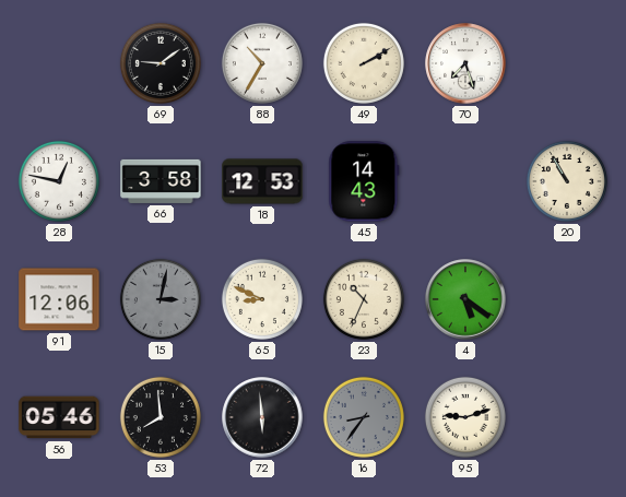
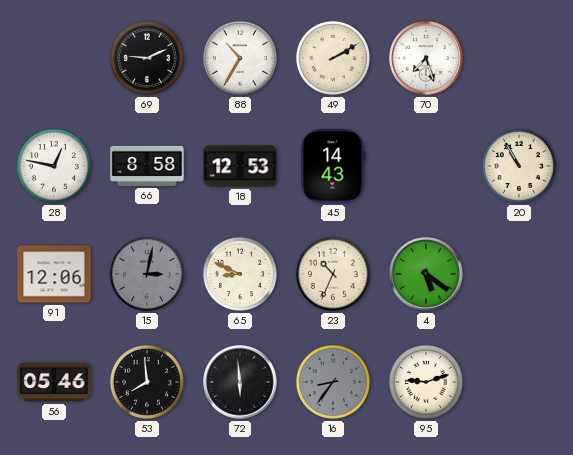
69: 9:09 -> 9:11
66: 3:58 -> 8:58
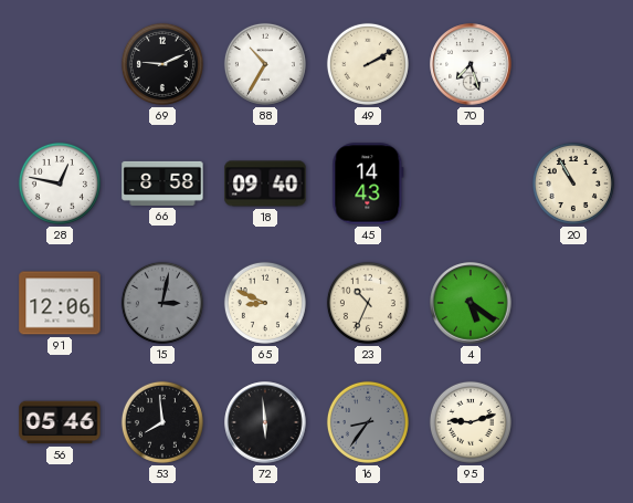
18: 12:53 -> 09:40
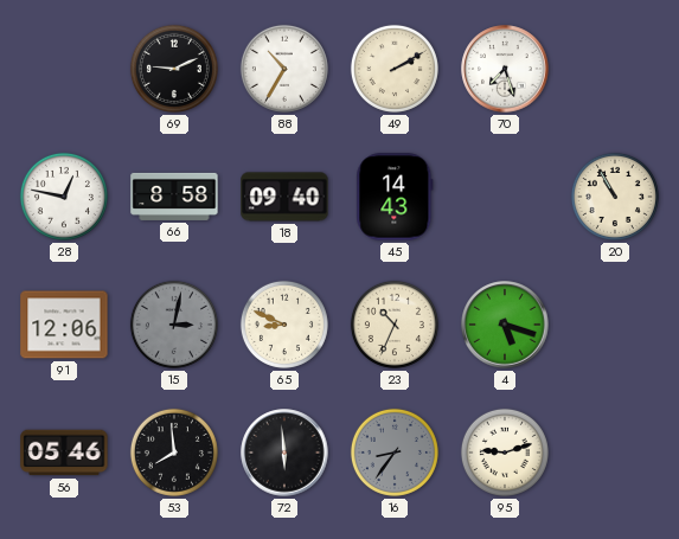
4: 5:21 -> 5:18
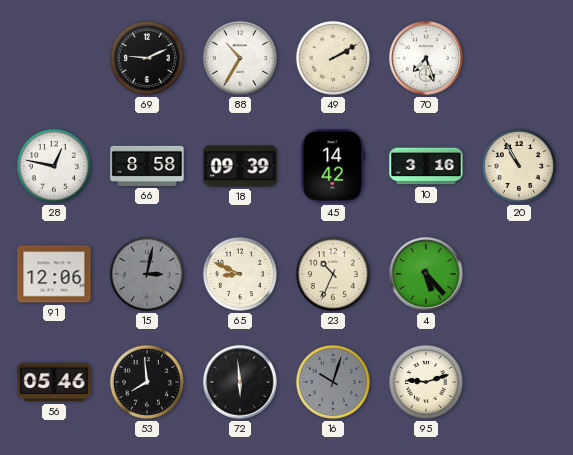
18: 09:40 -> 09:39
45: 14:43 -> 14:42
10: none -> 3:16
4: 5:18 -> 5:23
16: 8:36 -> 10:03
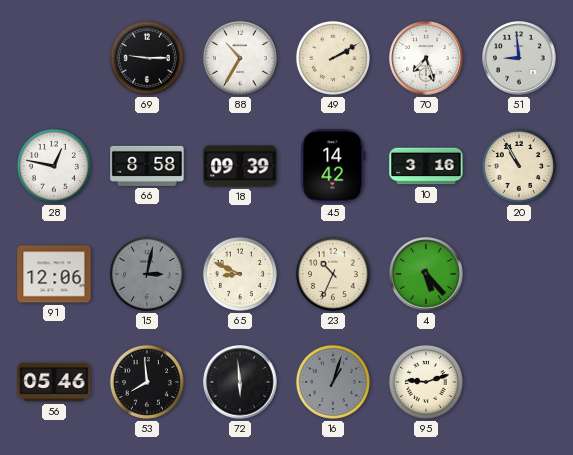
69: 9:11 -> 9:15
51: none -> 8:59
16: 10:03 -> 1:03
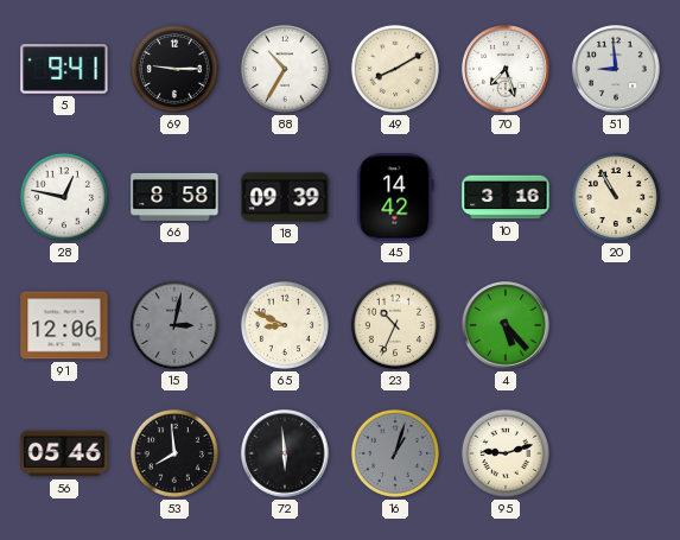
5: none -> 9:41
49: 2:10 -> 8:10
